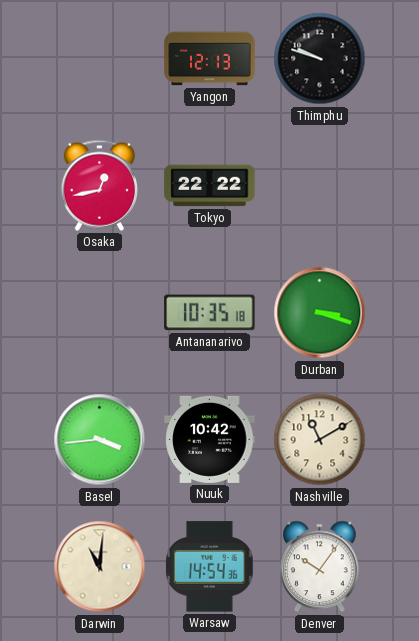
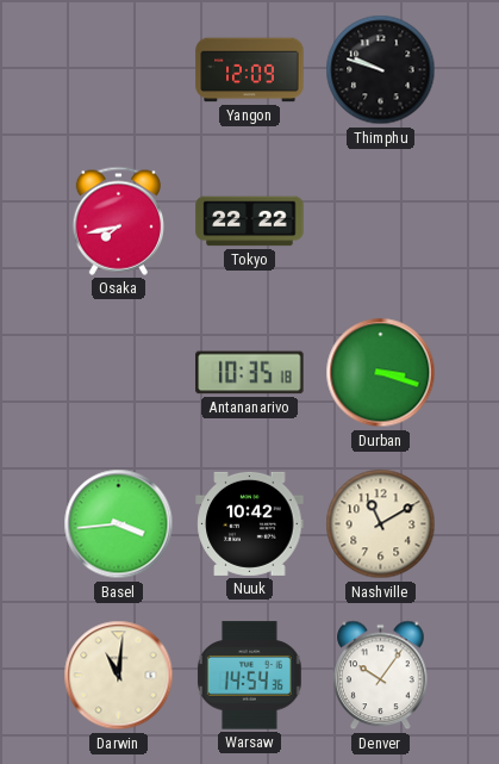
Yangon: 12:13 -> 12:09
Osaka: 12:43 -> 7:43
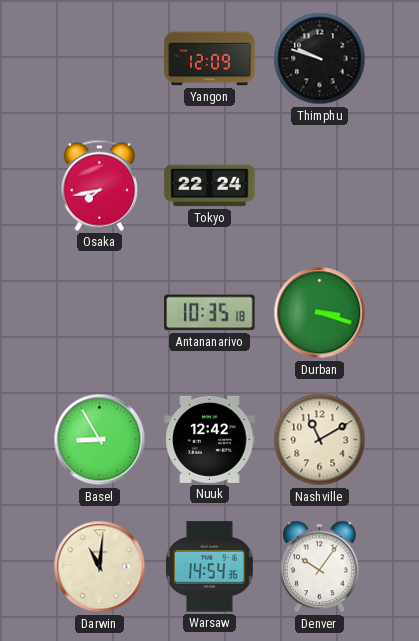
Tokyo: 22:22 -> 22:24
Basel: 3:44 -> 8:55
Nuuk: 10:42 -> 12:42
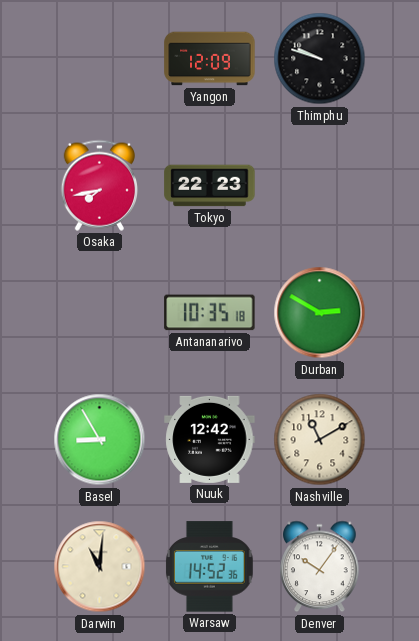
Tokyo: 22:24 -> 22:23
Durban: 3:18 -> 2:50
Warsaw: 14:54 -> 14:52
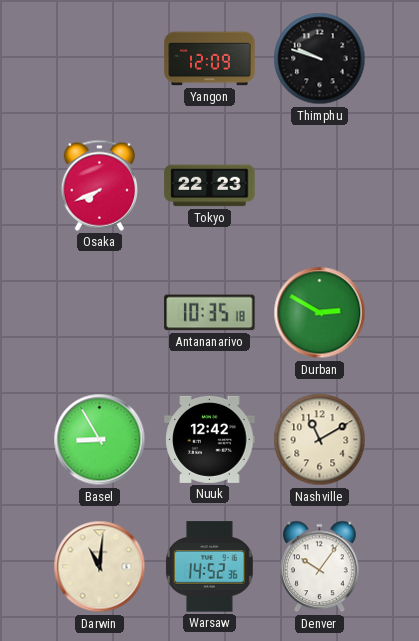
Osaka: 7:43 -> 7:41
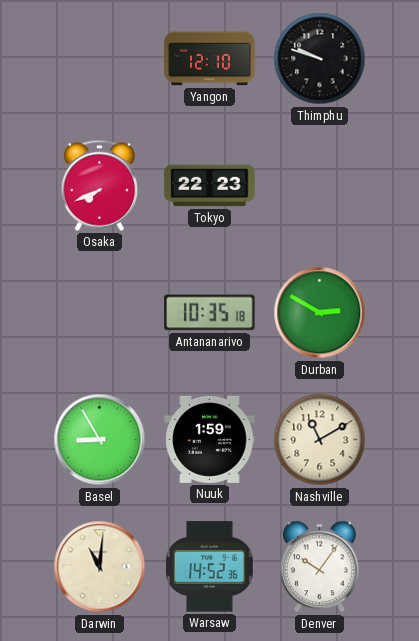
Yangon: 12:09 -> 12:10
Nuuk: 12:42 -> 1:59
